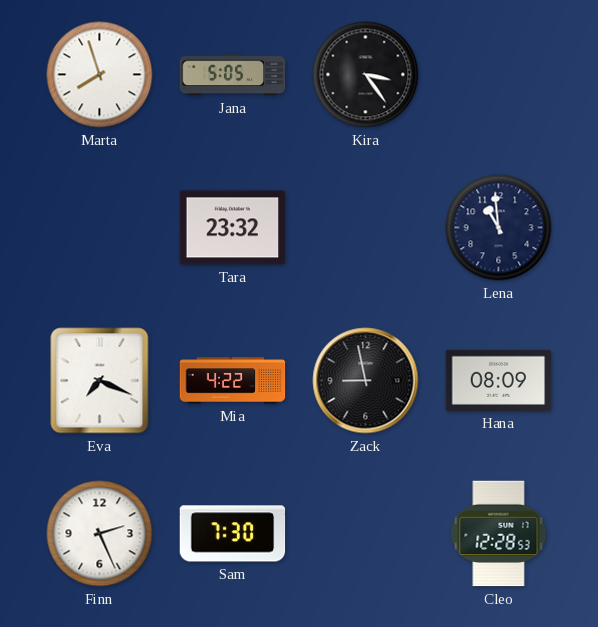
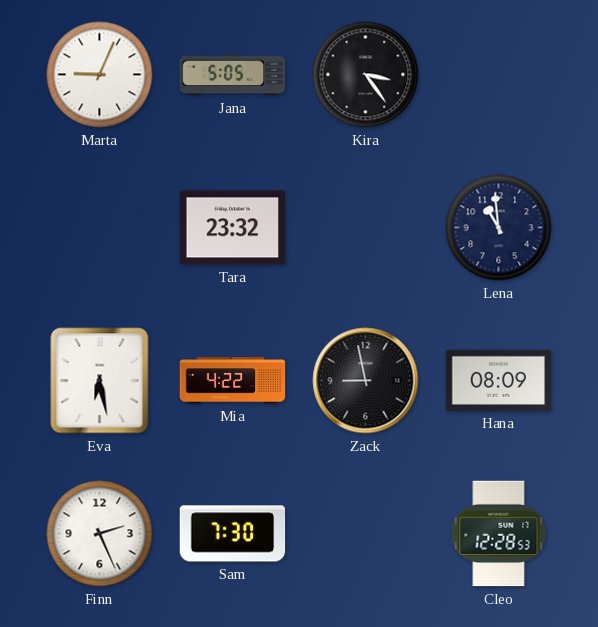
Marta: 7:57 -> 9:04
Eva: 7:19 -> 6:28
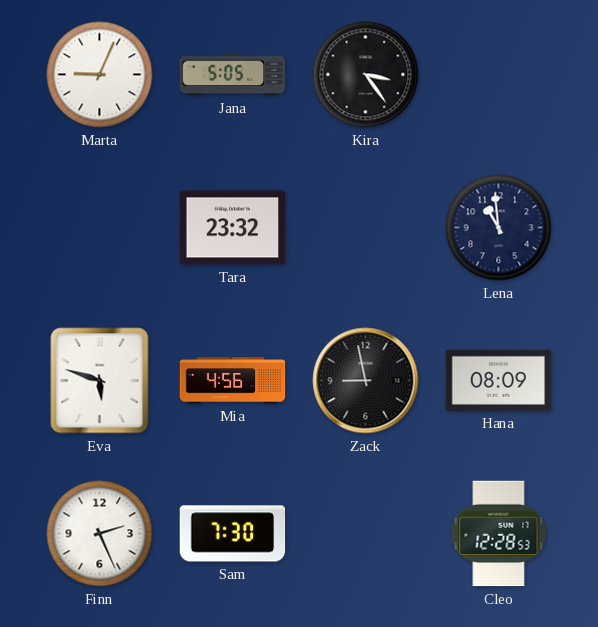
Eva: 6:28 -> 5:48
Mia: 4:22 -> 4:56
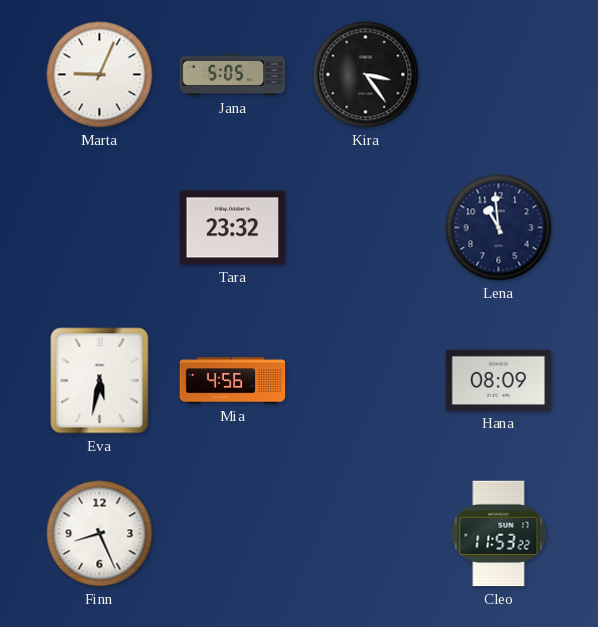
Eva: 5:48 -> 5:32
Zack: 8:58 -> none
Finn: 2:26 -> 8:26
Sam: 7:30 -> none
Cleo: 12:28 -> 11:53
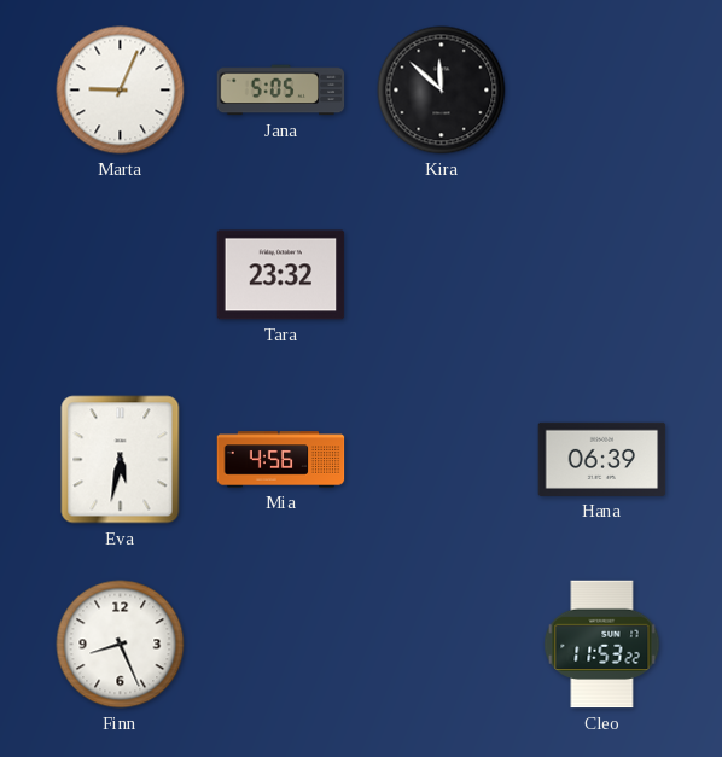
Kira: 3:24 -> 11:52
Lena: 10:59 -> none
Hana: 08:09 -> 06:39
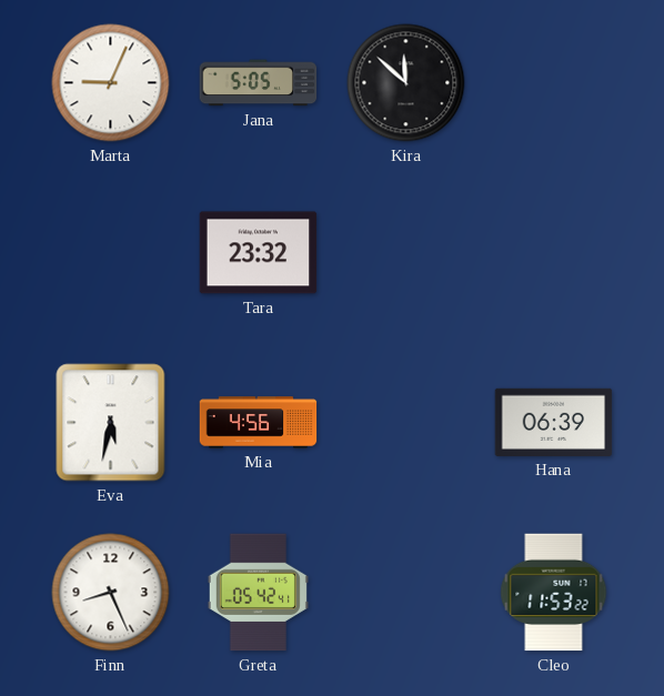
Greta: none -> 05:42
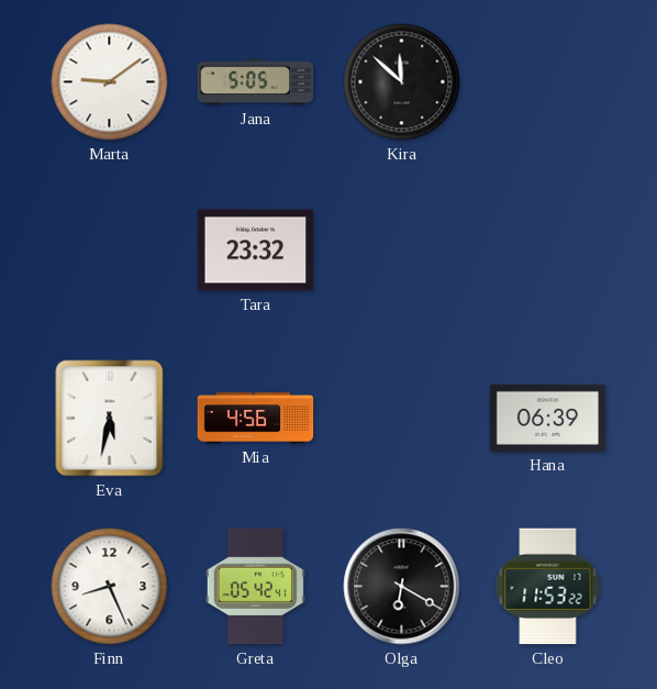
Marta: 9:04 -> 9:09
Olga: none -> 6:20
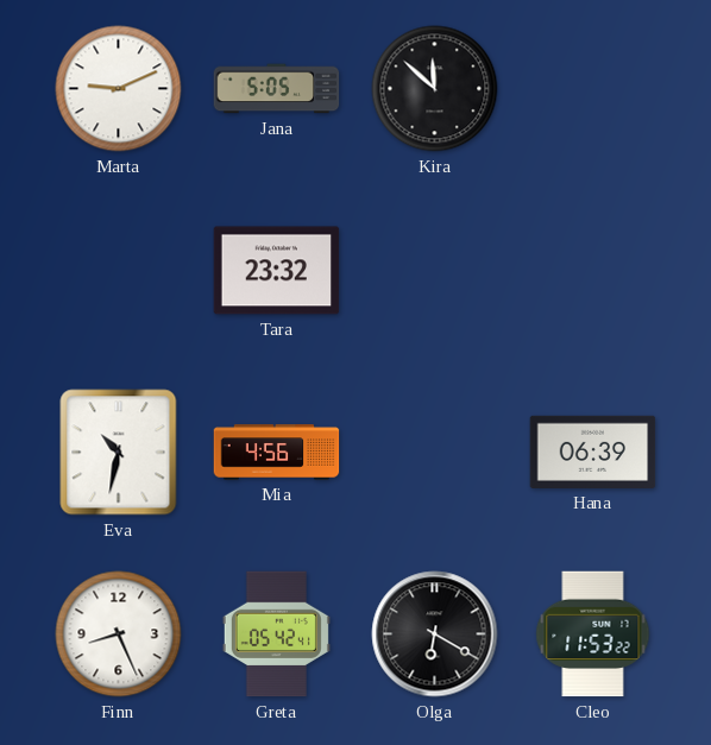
Marta: 9:09 -> 9:11
Eva: 5:32 -> 10:32
